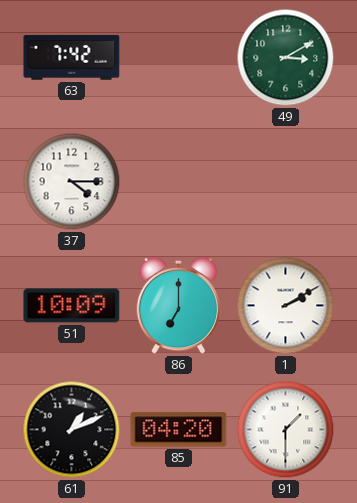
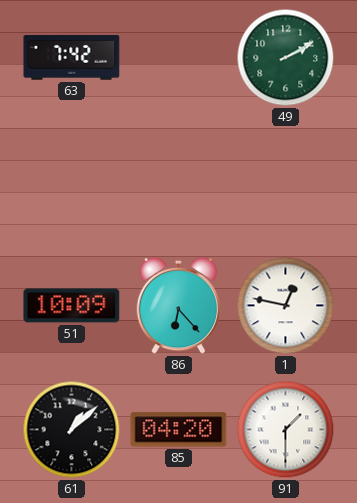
49: 3:10 -> 2:10
37: 4:15 -> none
86: 7:00 -> 6:23
1: 2:10 -> 12:47
61: 1:11 -> 1:08
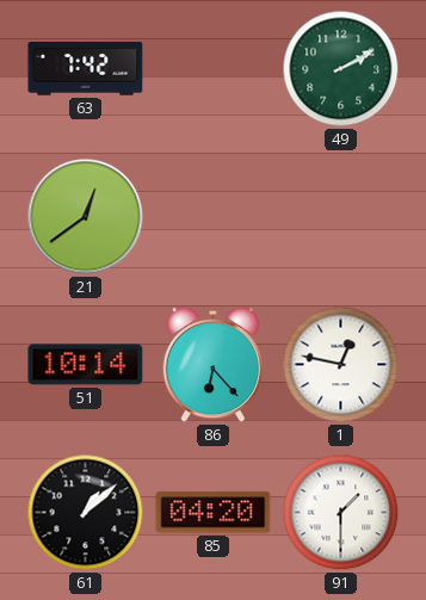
21: none -> 12:39
51: 10:09 -> 10:14
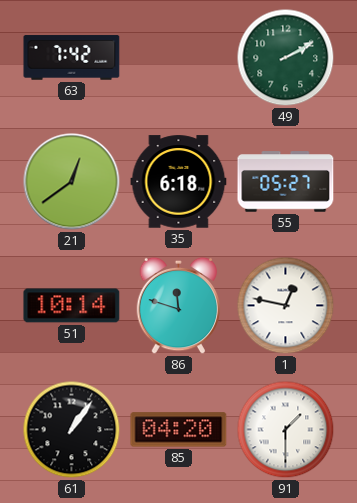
35: none -> 6:18
55: none -> 05:27
86: 6:23 -> 11:48
61: 1:08 -> 1:06
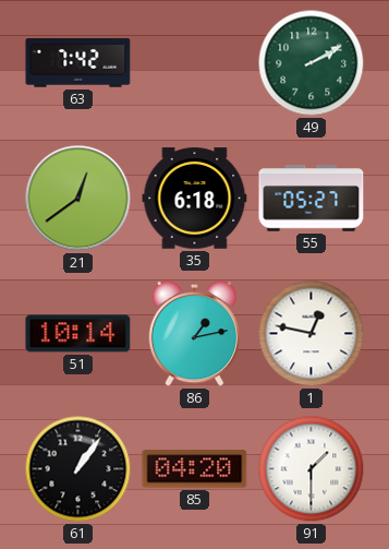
86: 11:48 -> 1:13
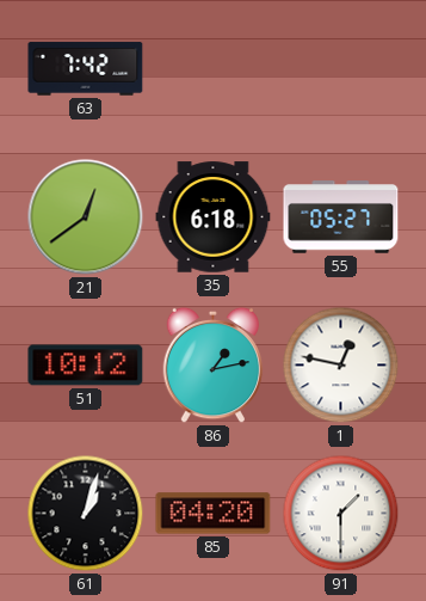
49: 2:10 -> none
51: 10:14 -> 10:12
61: 1:06 -> 1:03
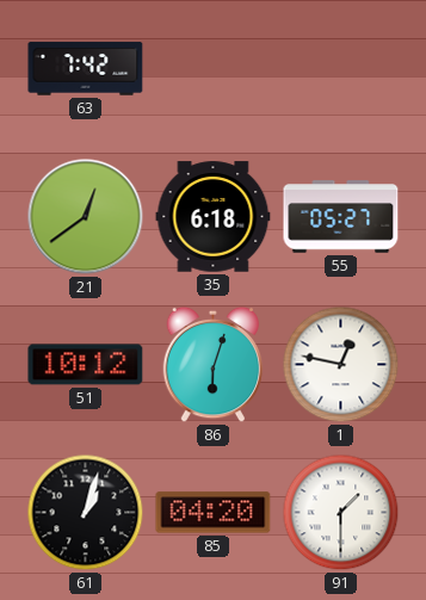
86: 1:13 -> 6:03
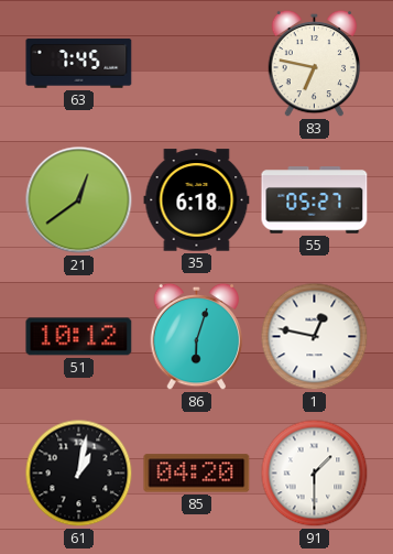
63: 7:42 -> 7:45
83: none -> 6:47
61: 1:03 -> 1:02
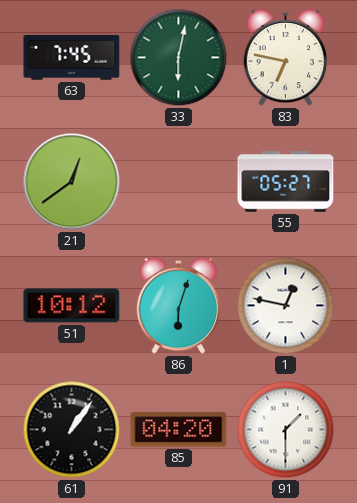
33: none -> 6:02
35: 6:18 -> none
61: 1:02 -> 1:06
